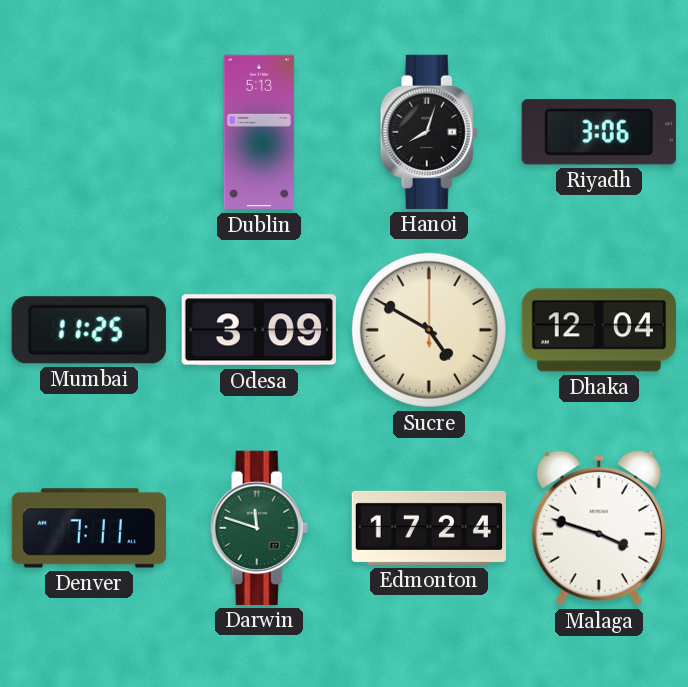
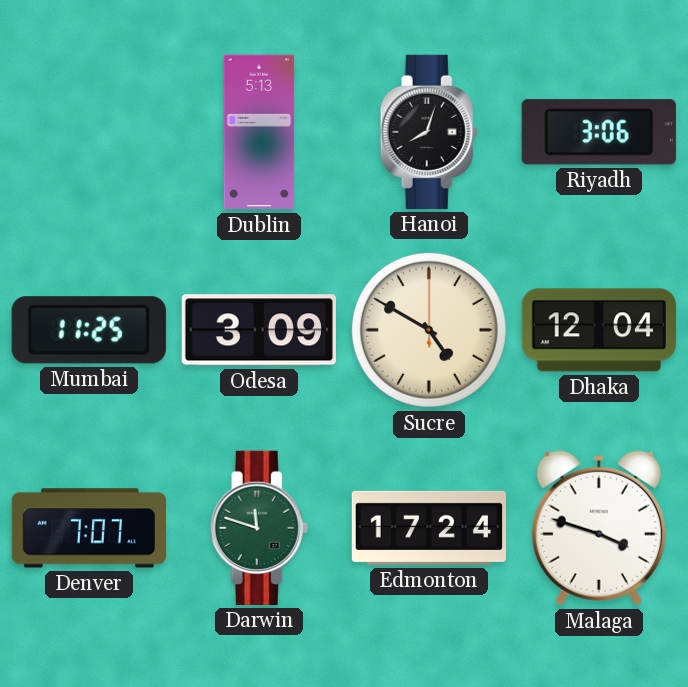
Denver: 7:11 -> 7:07
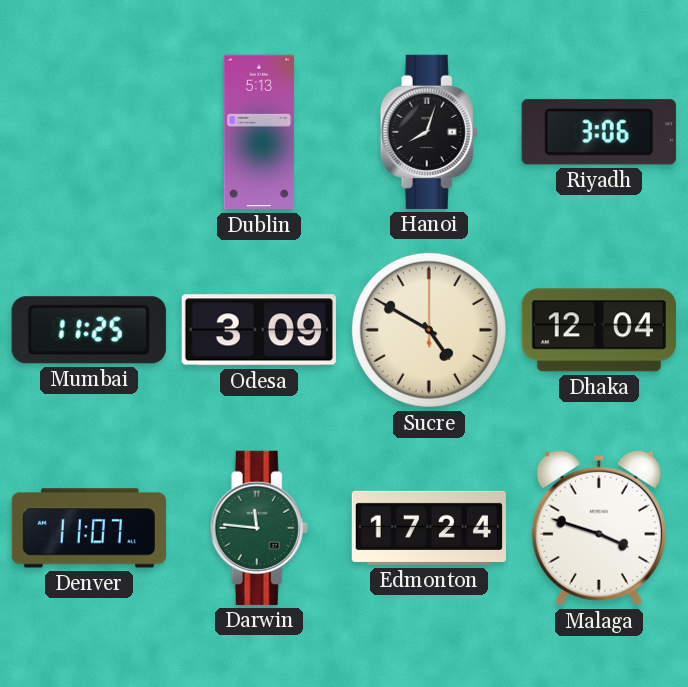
Denver: 7:07 -> 11:07
Darwin: 11:48 -> 11:46
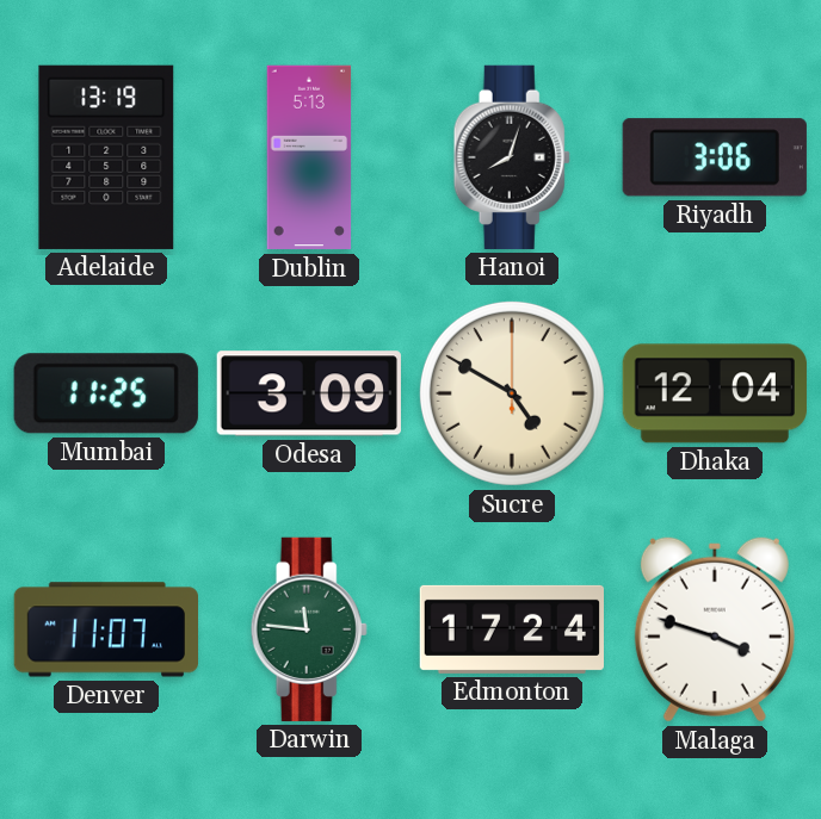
Adelaide: none -> 13:19
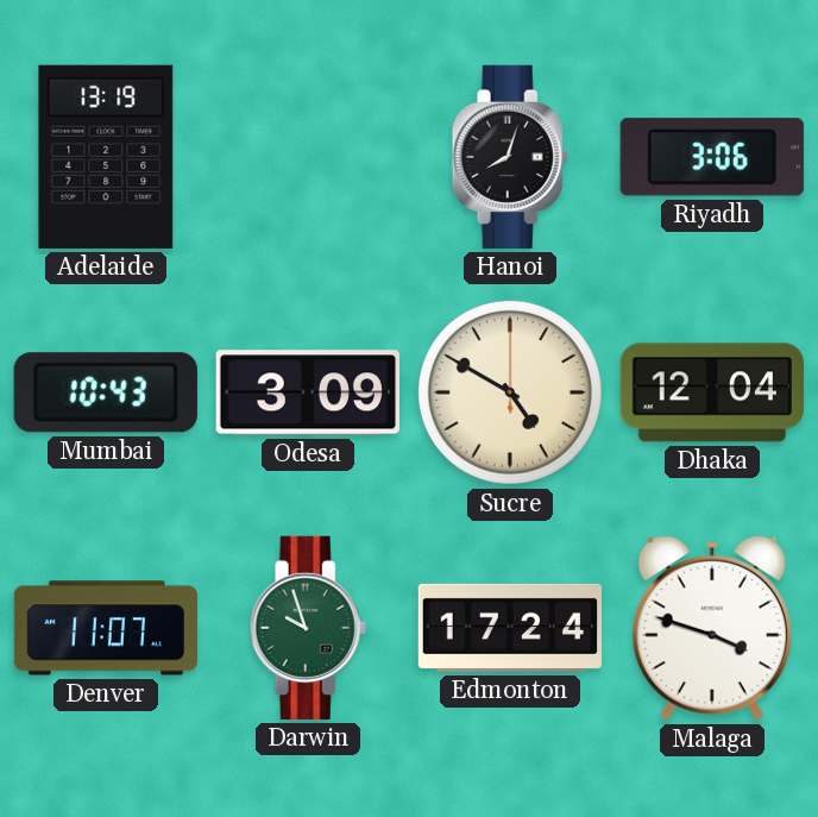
Dublin: 5:13 -> none
Mumbai: 11:25 -> 10:43
Darwin: 11:46 -> 9:57
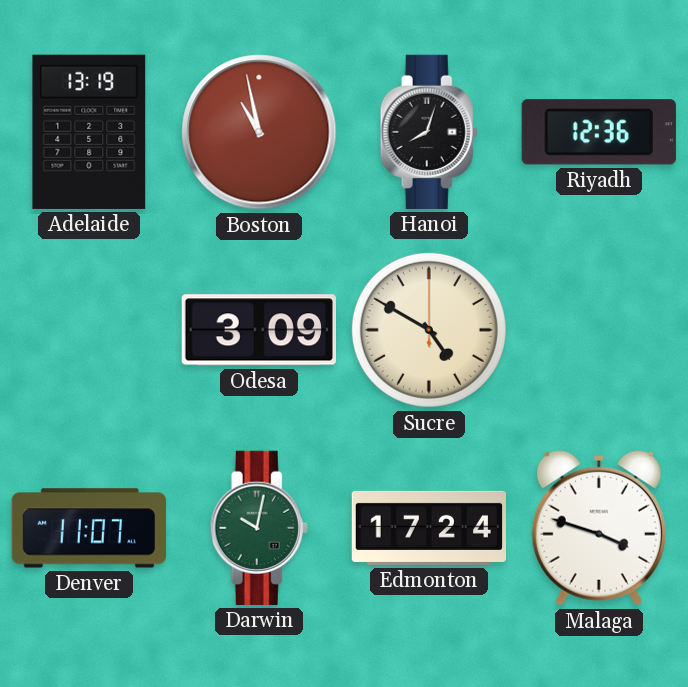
Boston: none -> 10:58
Riyadh: 3:06 -> 12:36
Mumbai: 10:43 -> none
Dhaka: 12:04 -> none
Darwin: 9:57 -> 10:02
